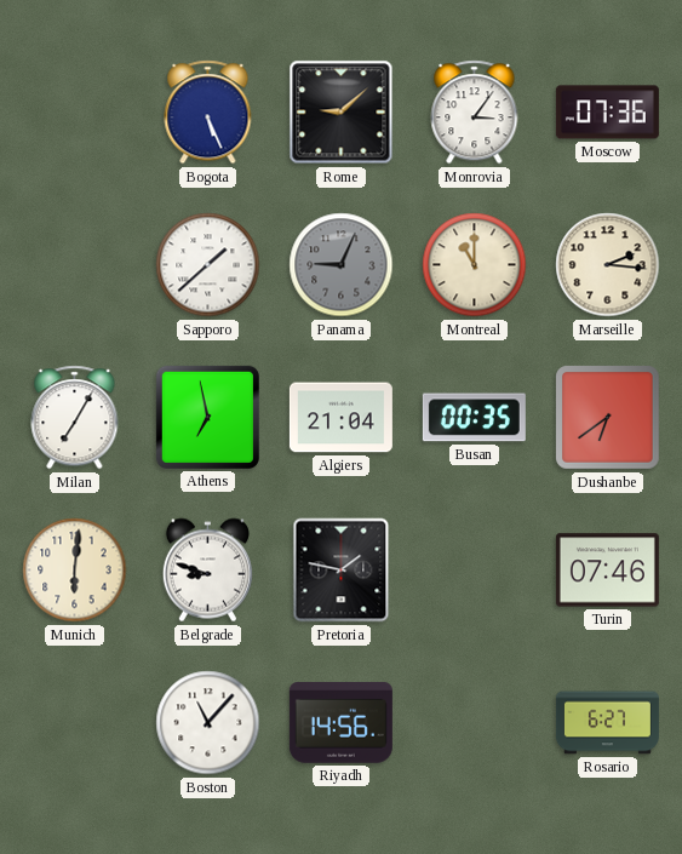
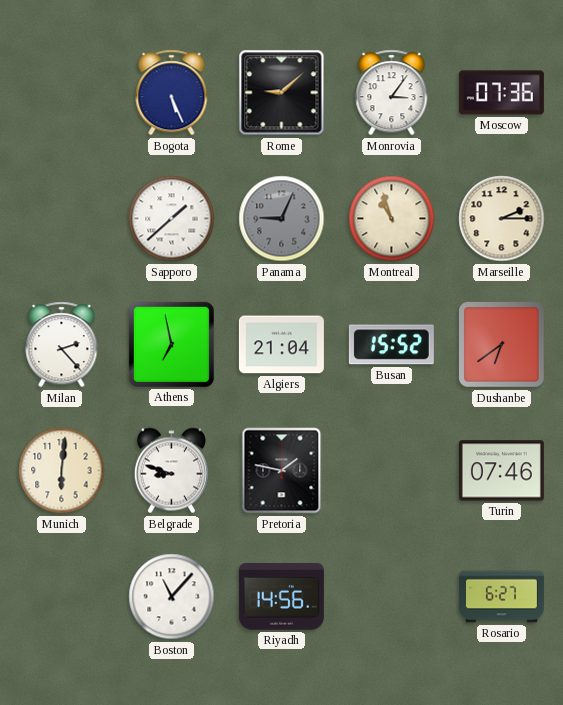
Montreal: 11:00 -> 10:57
Marseille: 2:16 -> 2:15
Milan: 7:05 -> 2:23
Busan: 00:35 -> 15:52
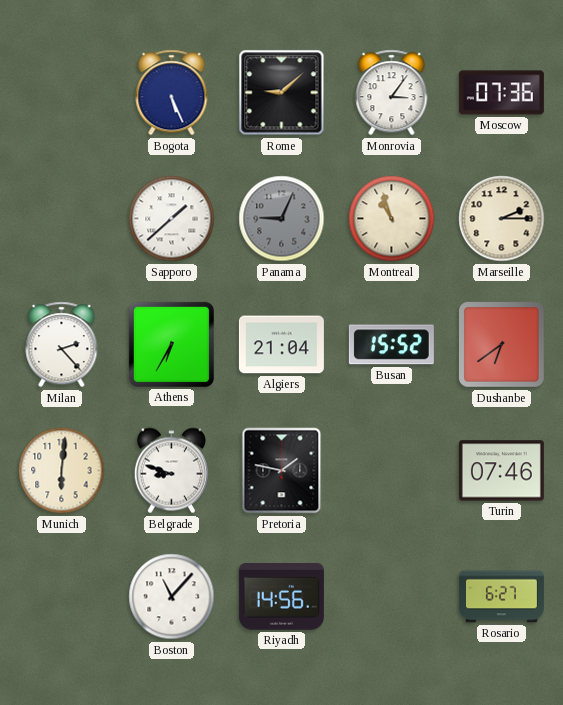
Athens: 6:58 -> 6:35
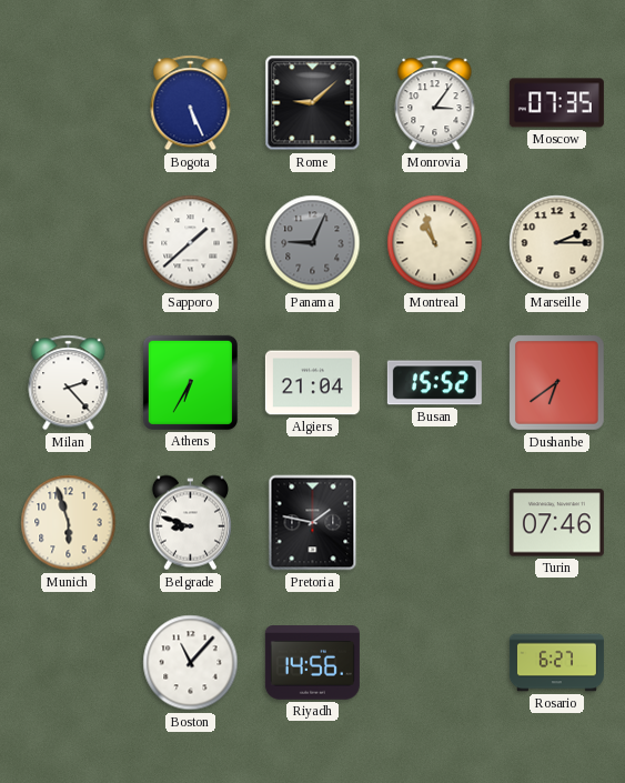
Moscow: 07:36 -> 07:35
Munich: 6:01 -> 5:57
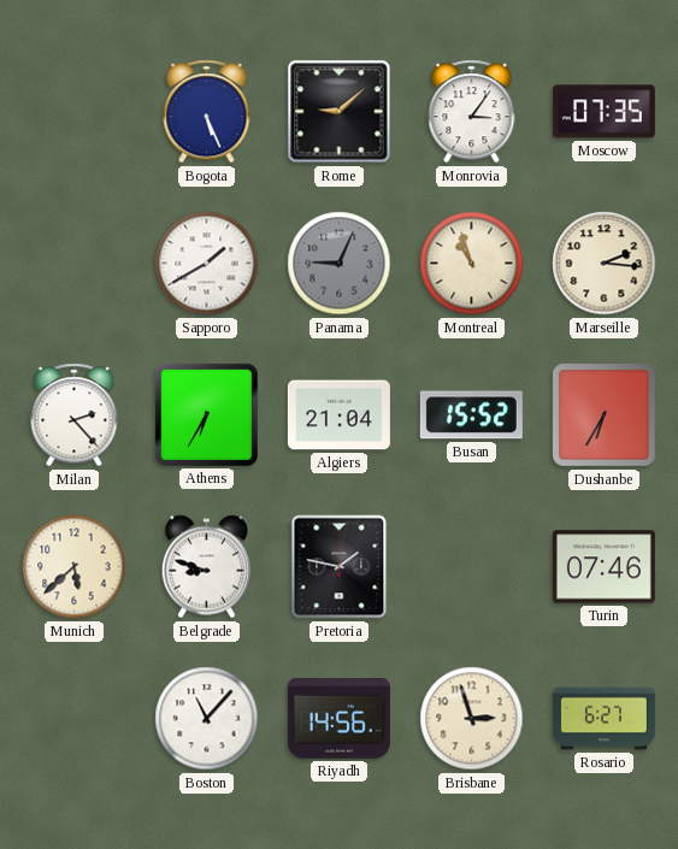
Sapporo: 1:38 -> 1:40
Marseille: 2:15 -> 2:16
Dushanbe: 6:39 -> 6:35
Munich: 5:57 -> 5:38
Brisbane: none -> 2:57
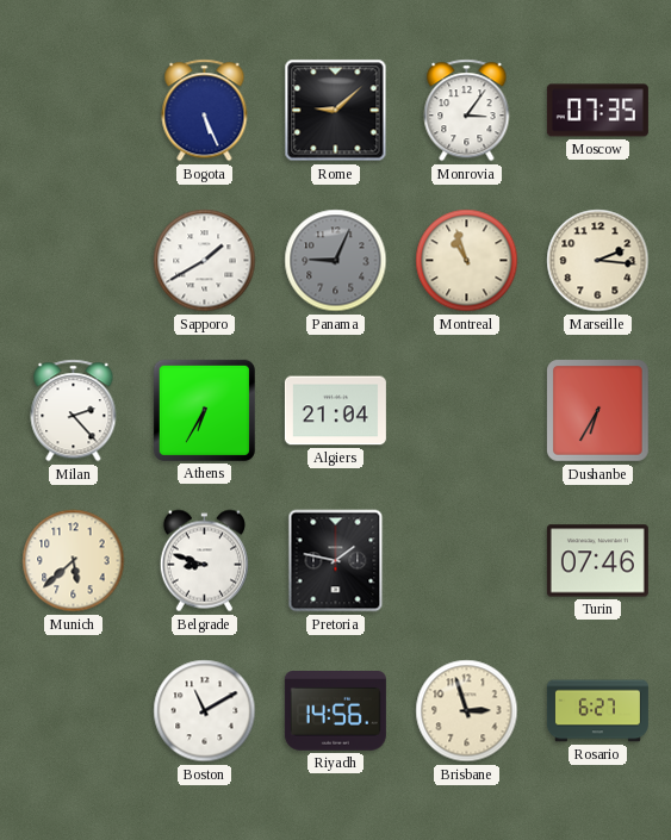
Busan: 15:52 -> none
Boston: 11:07 -> 11:10
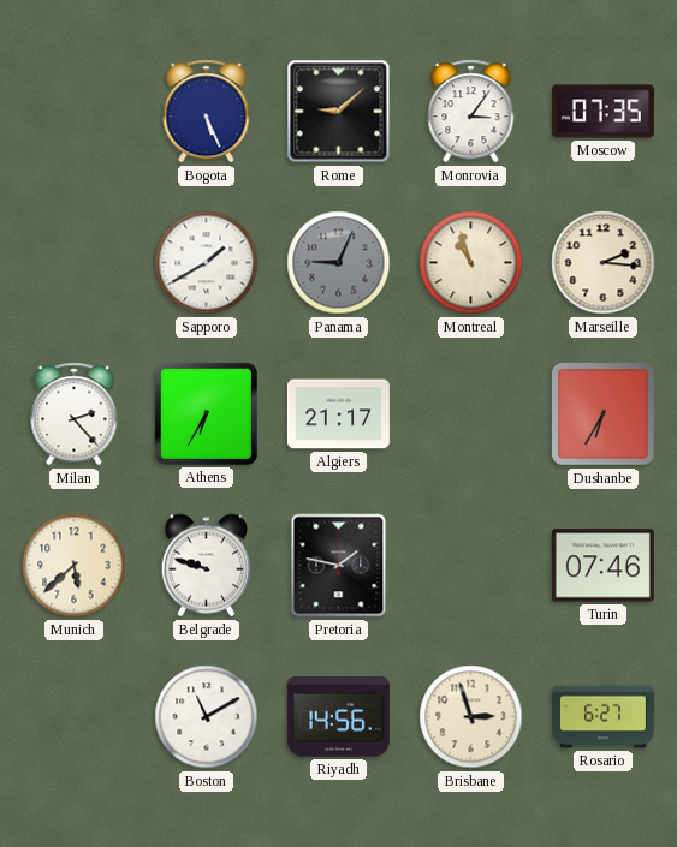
Algiers: 21:04 -> 21:17
Belgrade: 8:48 -> 9:48
